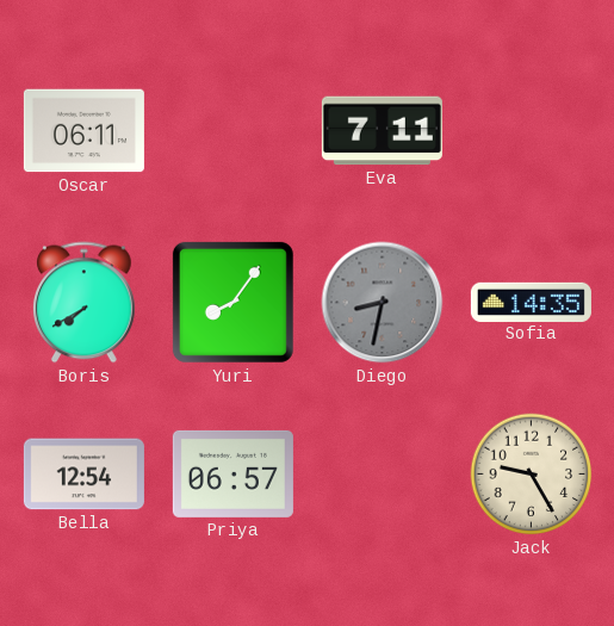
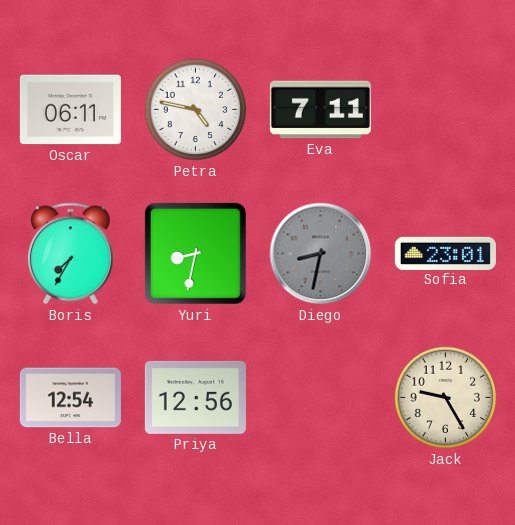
Petra: none -> 4:47
Boris: 7:40 -> 7:35
Yuri: 8:06 -> 8:32
Sofia: 14:35 -> 23:01
Priya: 06:57 -> 12:56
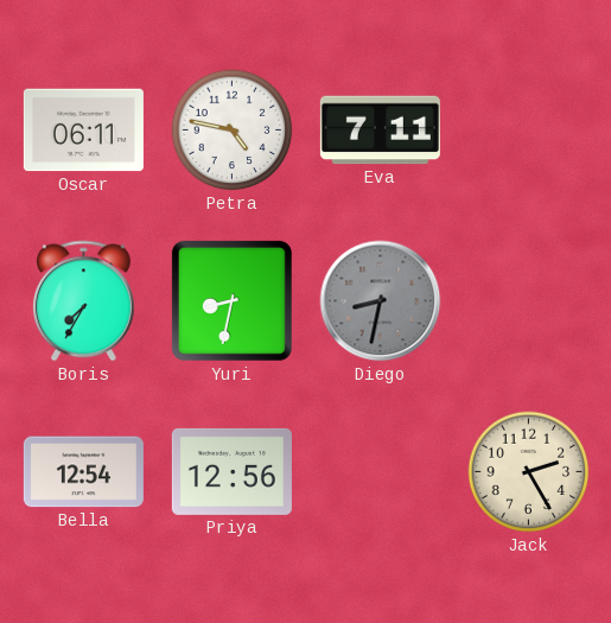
Sofia: 23:01 -> none
Jack: 9:25 -> 2:25
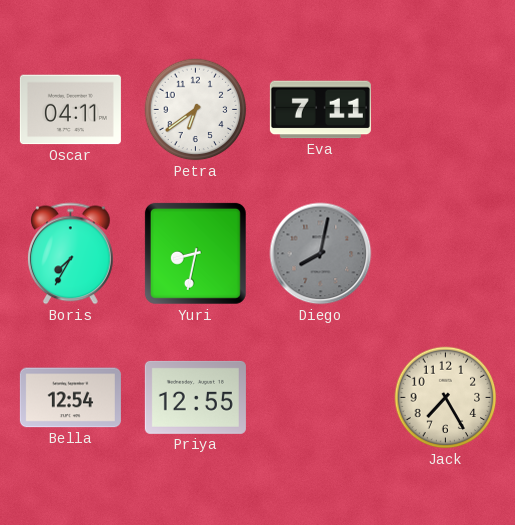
Oscar: 06:11 -> 04:11
Petra: 4:47 -> 6:39
Diego: 8:32 -> 8:02
Priya: 12:56 -> 12:55
Jack: 2:25 -> 7:25
